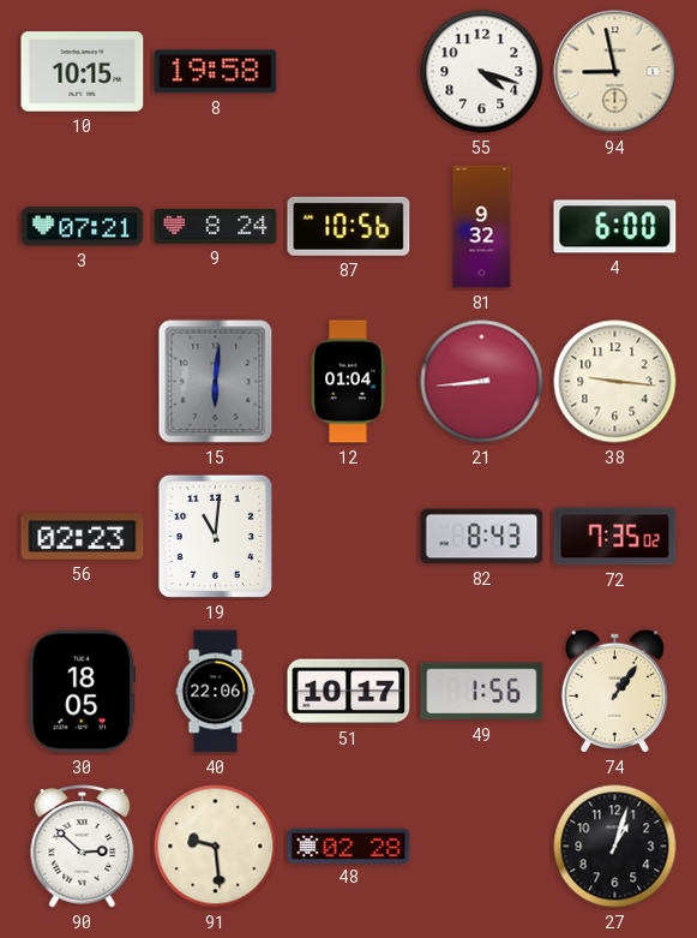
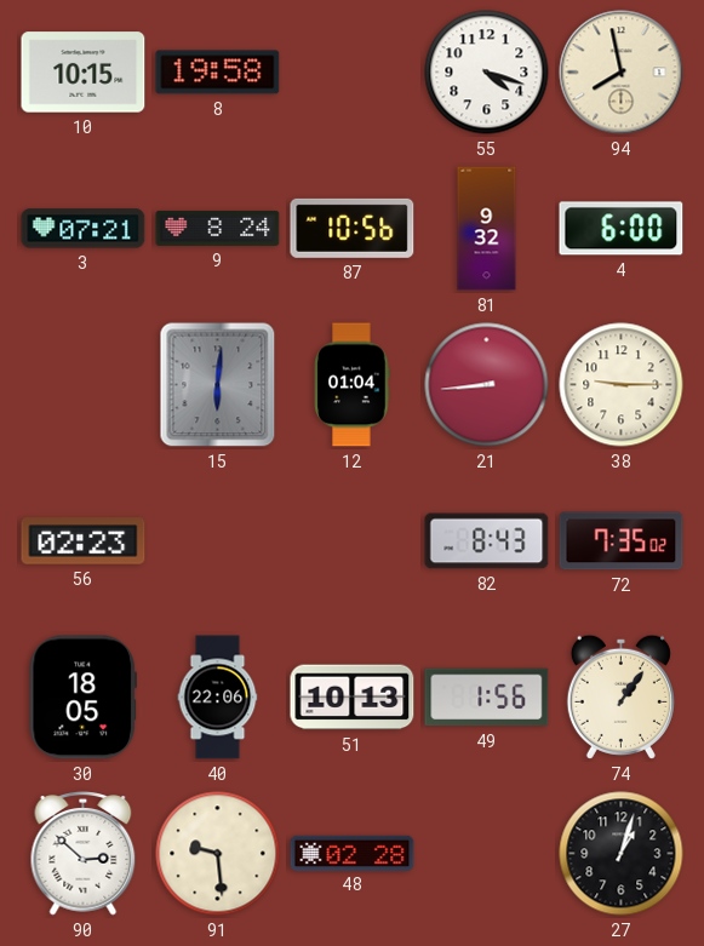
94: 8:58 -> 7:58
38: 9:16 -> 9:15
19: 11:01 -> none
51: 10:17 -> 10:13
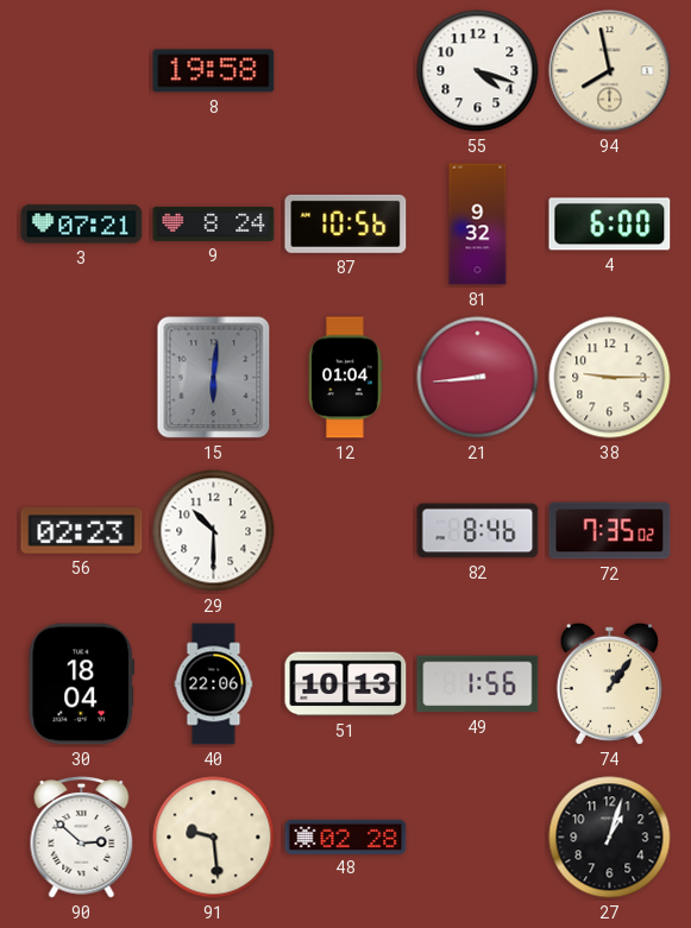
10: 10:15 -> none
29: none -> 10:30
82: 8:43 -> 8:46
30: 18:05 -> 18:04
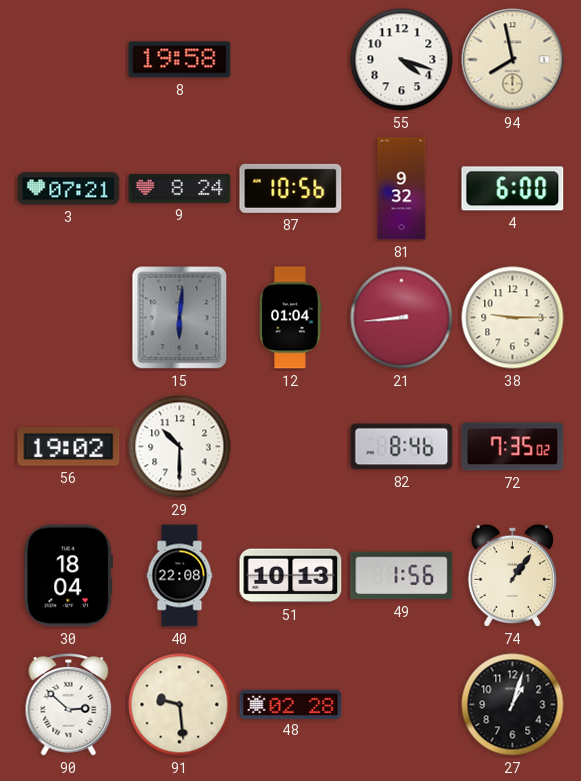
56: 02:23 -> 19:02
40: 22:06 -> 22:08
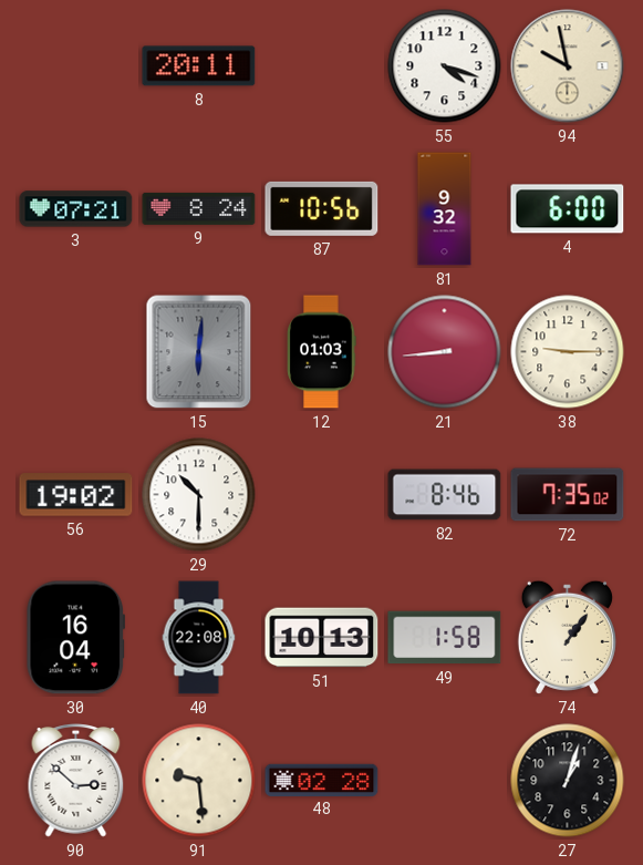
8: 19:58 -> 20:11
94: 7:58 -> 9:58
12: 01:04 -> 01:03
30: 18:04 -> 16:04
49: 1:56 -> 1:58
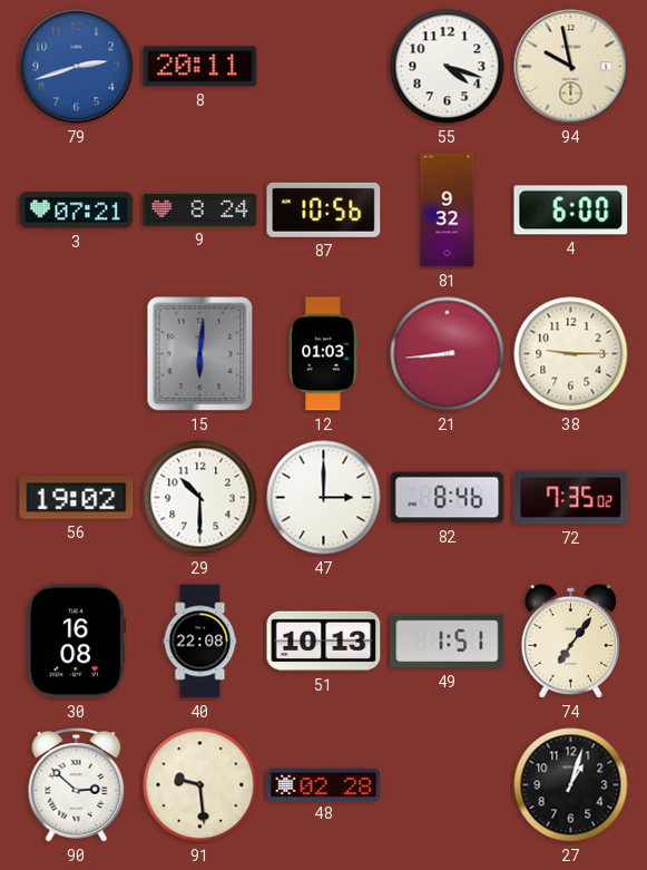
79: none -> 2:42
47: none -> 3:00
30: 16:04 -> 16:08
49: 1:58 -> 1:51
74: 1:06 -> 7:06
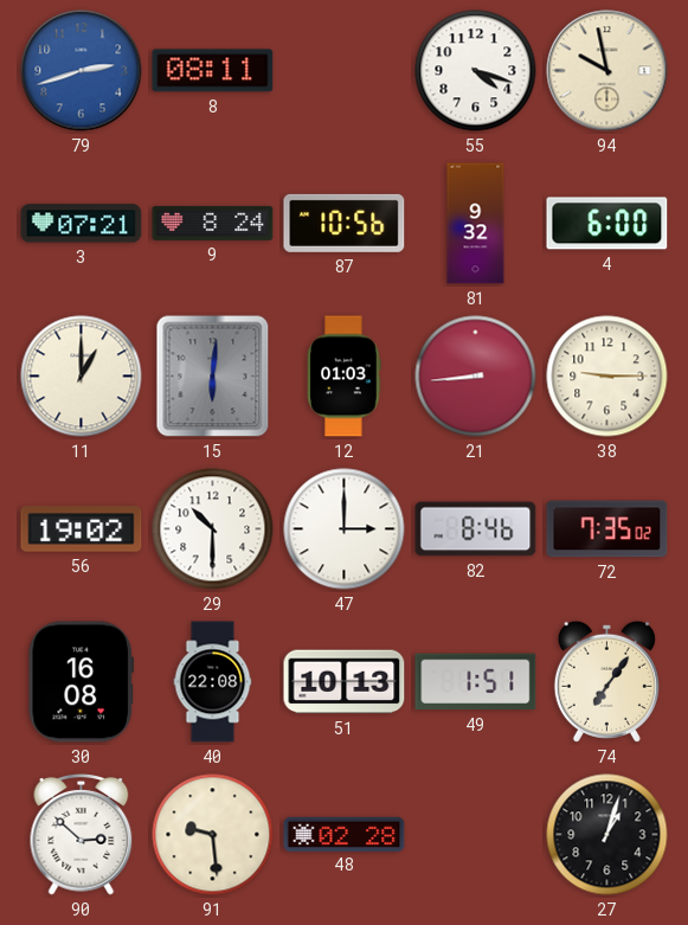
8: 20:11 -> 08:11
11: none -> 1:00
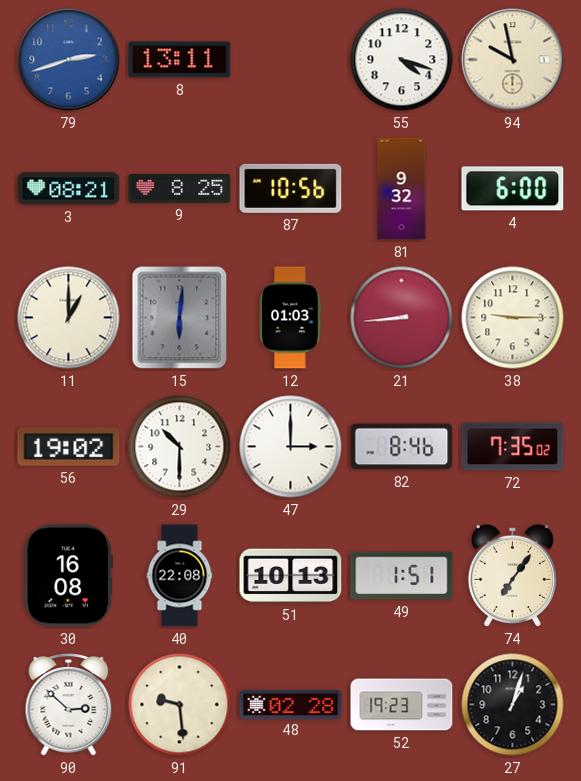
8: 08:11 -> 13:11
3: 07:21 -> 08:21
9: 8:24 -> 8:25
52: none -> 19:23
